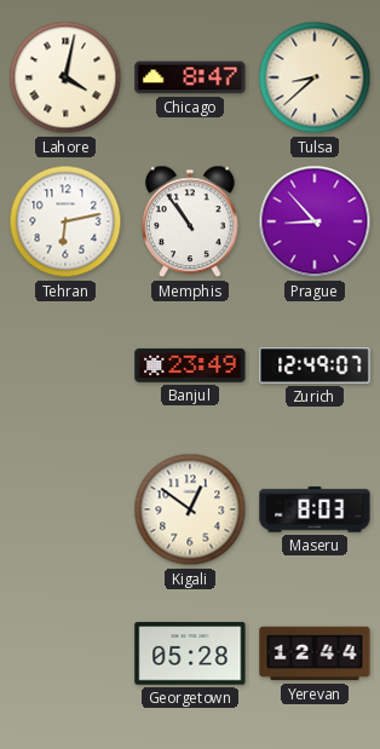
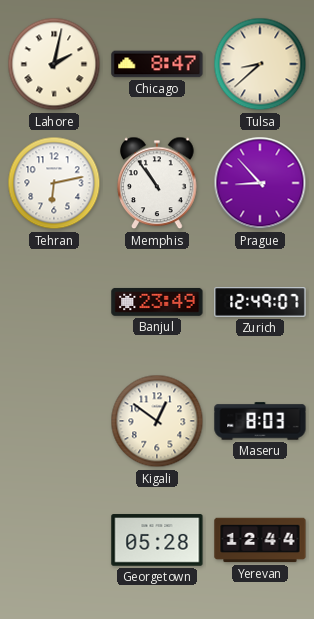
Lahore: 4:02 -> 2:02
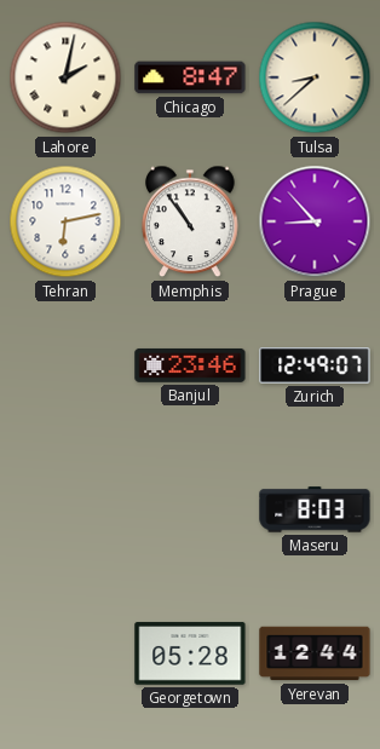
Banjul: 23:49 -> 23:46
Kigali: 12:51 -> none
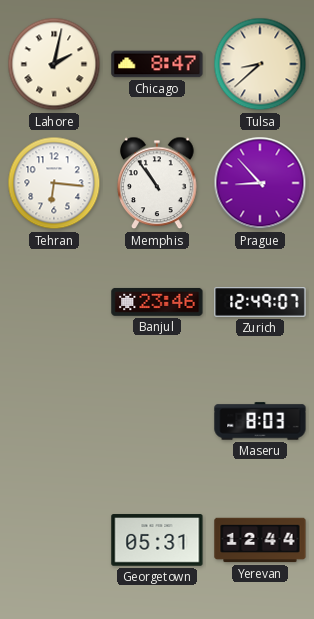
Tehran: 6:13 -> 6:16
Georgetown: 05:28 -> 05:31
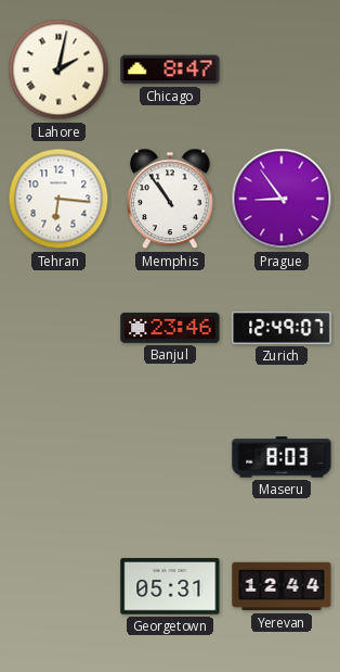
Tulsa: 8:38 -> none
Prague: 8:53 -> 8:54
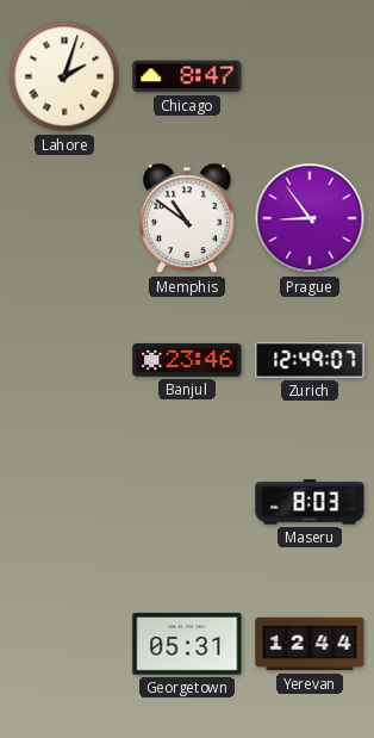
Lahore: 2:02 -> 2:03
Tehran: 6:16 -> none
Memphis: 10:54 -> 10:51
